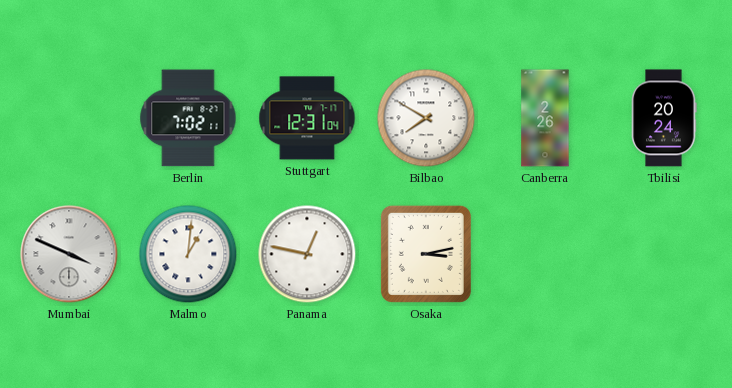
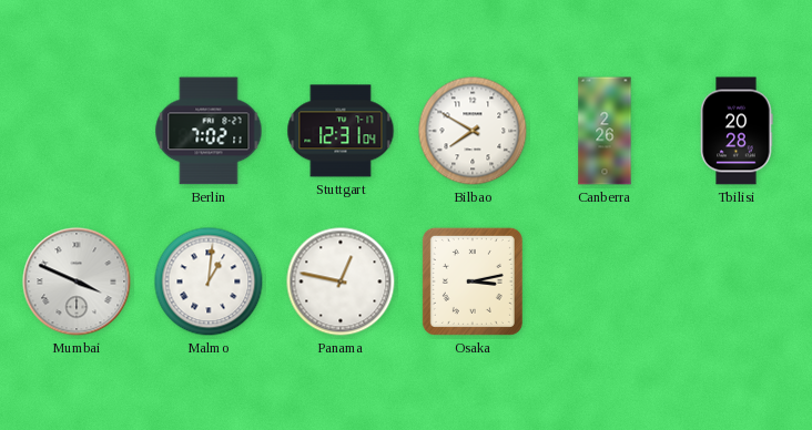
Tbilisi: 20:24 -> 20:28
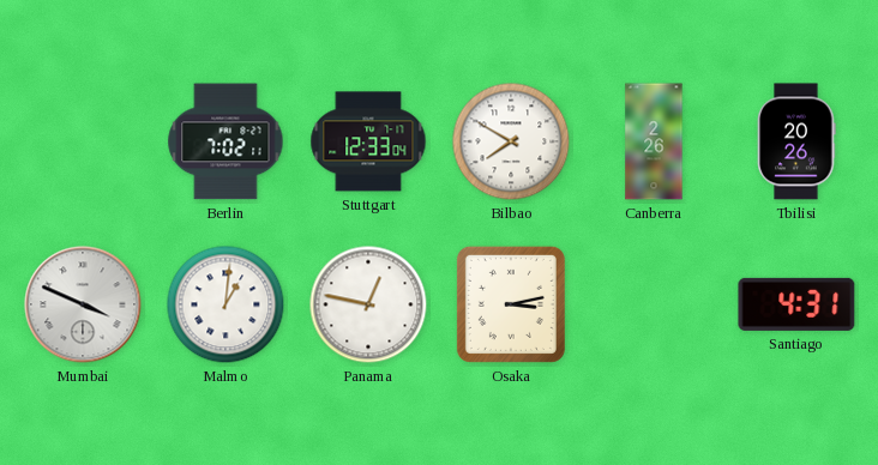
Stuttgart: 12:31 -> 12:33
Tbilisi: 20:28 -> 20:26
Santiago: none -> 4:31
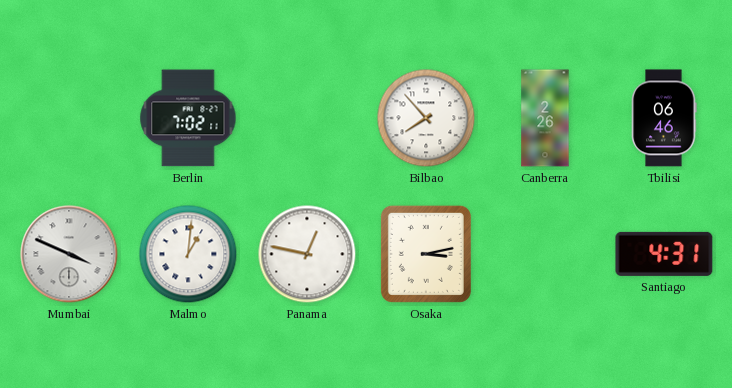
Stuttgart: 12:33 -> none
Bilbao: 7:50 -> 7:53
Tbilisi: 20:26 -> 06:46
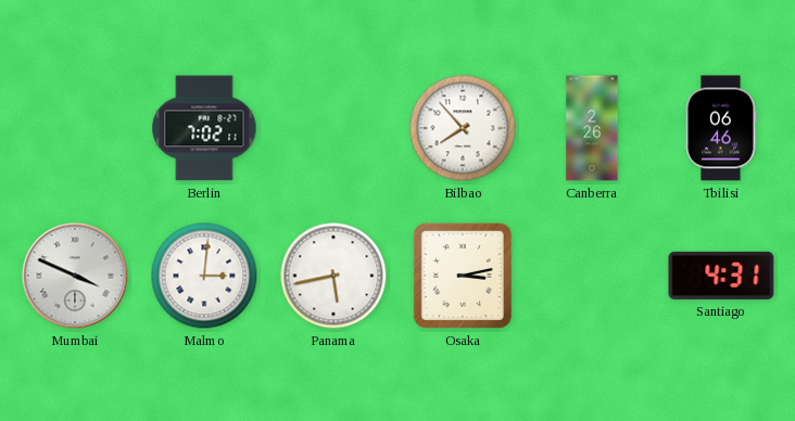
Malmo: 1:01 -> 3:01
Panama: 12:47 -> 5:43
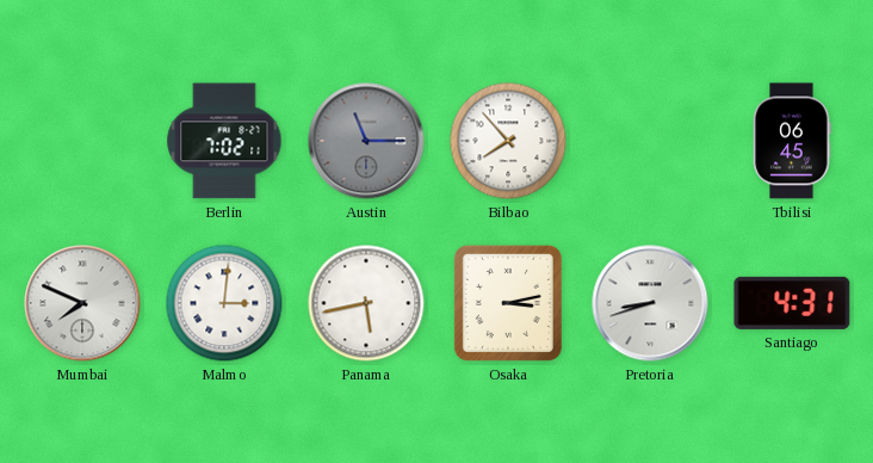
Austin: none -> 11:15
Canberra: 2:26 -> none
Tbilisi: 06:46 -> 06:45
Mumbai: 3:49 -> 7:49
Pretoria: none -> 8:42
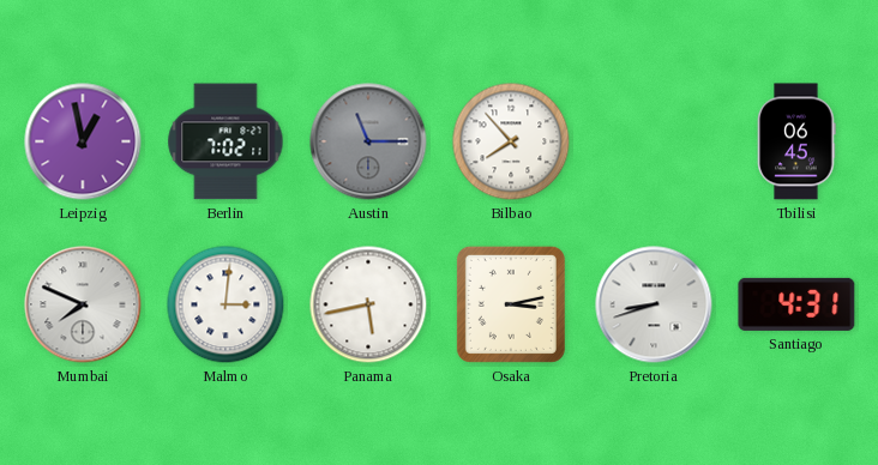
Leipzig: none -> 12:58
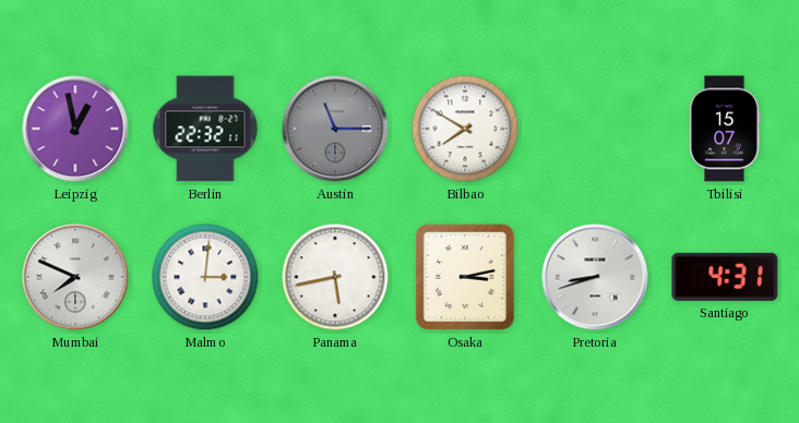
Berlin: 7:02 -> 22:32
Bilbao: 7:53 -> 7:50
Tbilisi: 06:45 -> 15:07
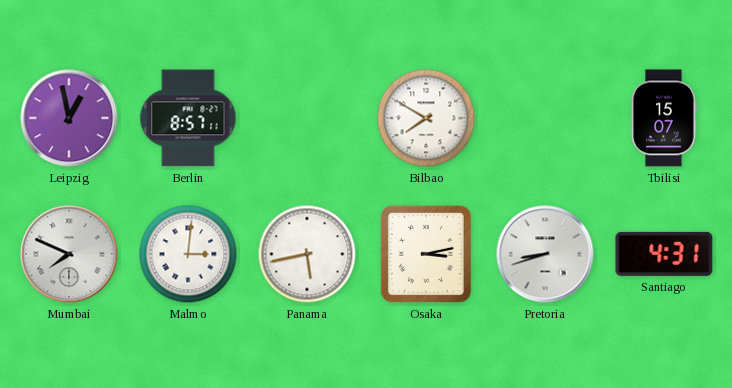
Berlin: 22:32 -> 8:57
Austin: 11:15 -> none
